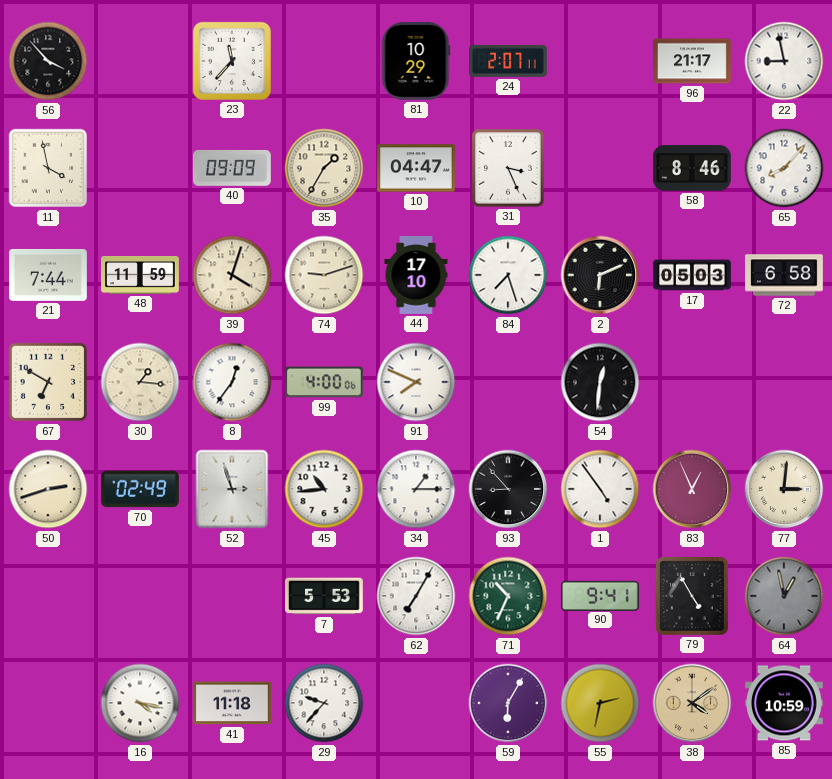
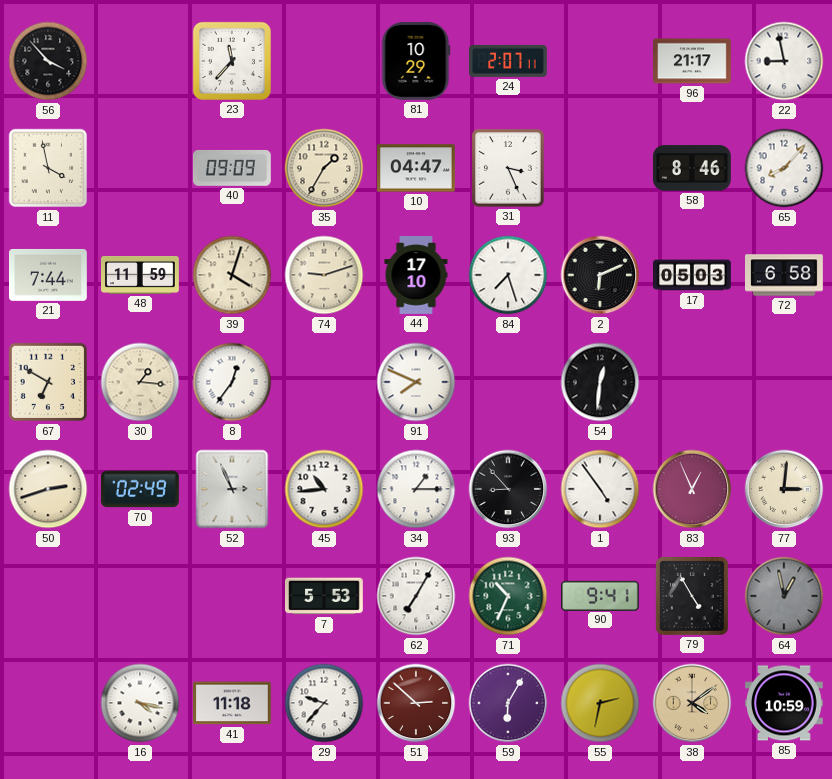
99: 4:00 -> none
52: 2:57 -> 2:56
51: none -> 2:52
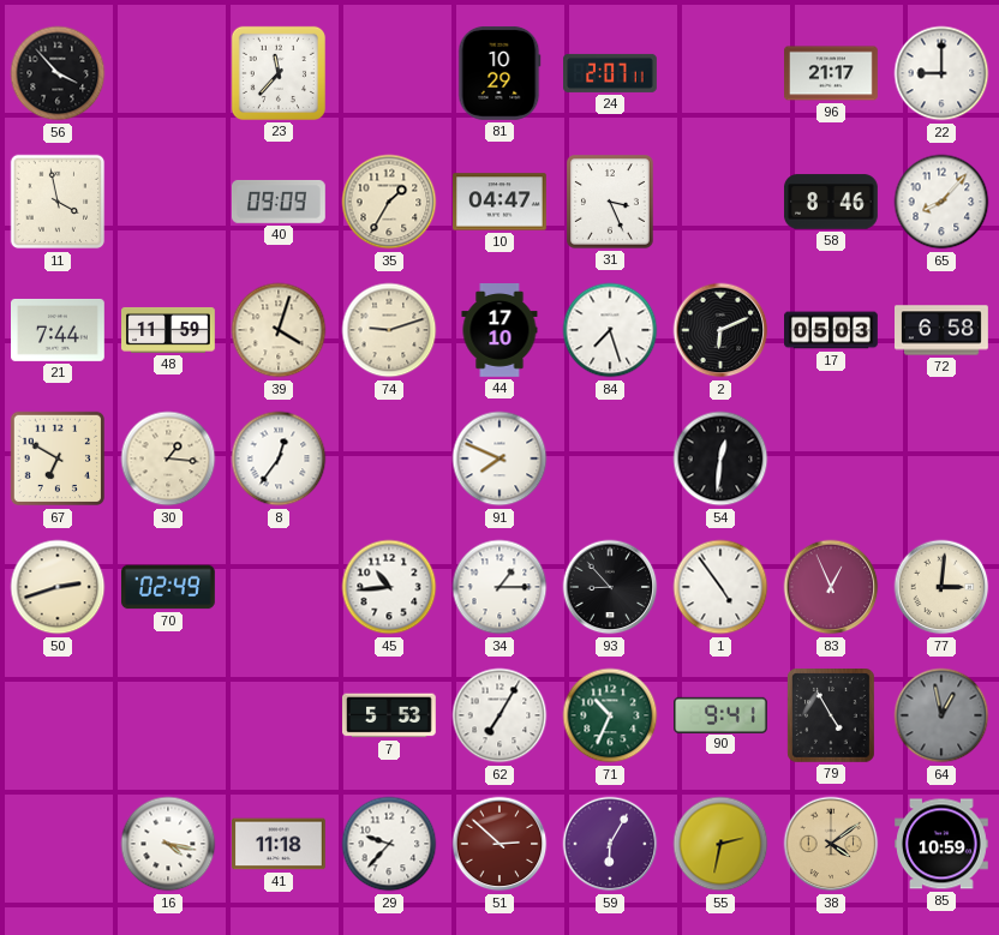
22: 8:58 -> 9:00
52: 2:56 -> none
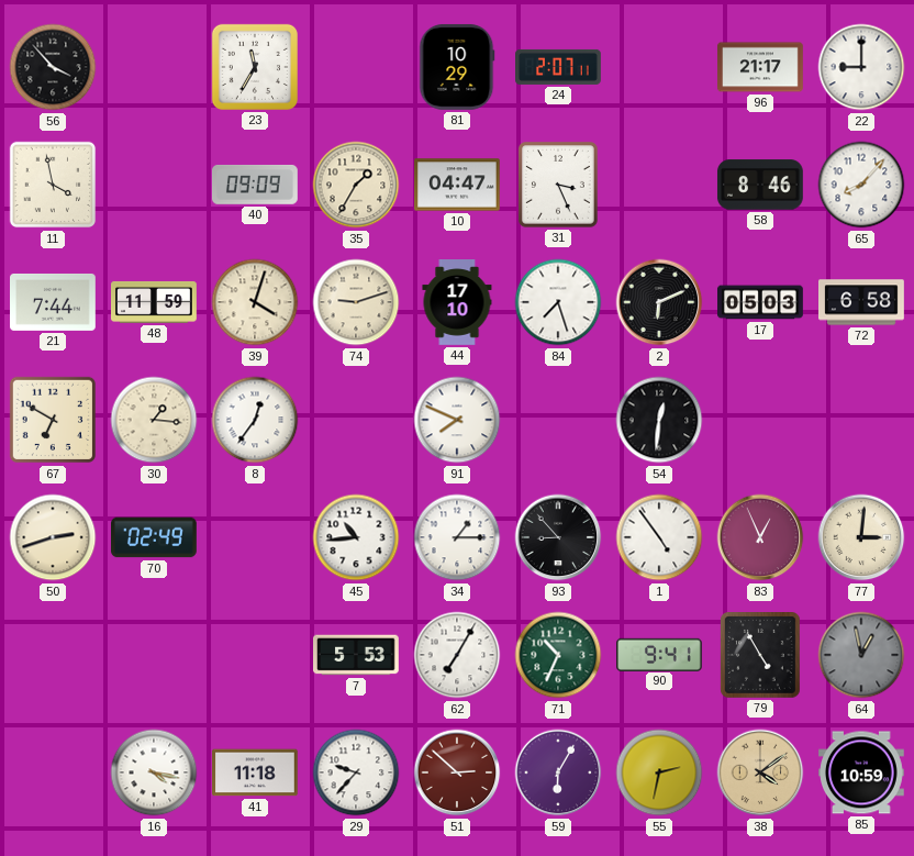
23: 11:37 -> 11:35
